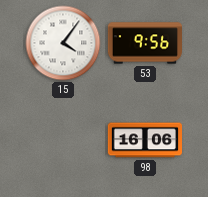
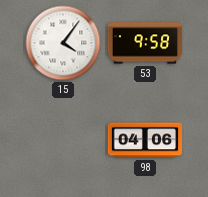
53: 9:56 -> 9:58
98: 16:06 -> 04:06
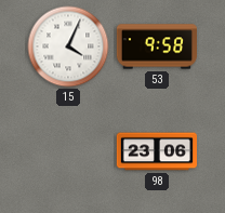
15: 4:06 -> 4:04
98: 04:06 -> 23:06
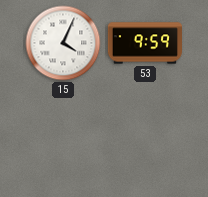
53: 9:58 -> 9:59
98: 23:06 -> none
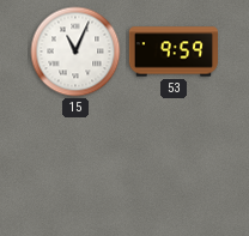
15: 4:04 -> 11:04
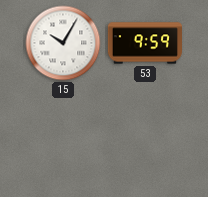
15: 11:04 -> 10:05
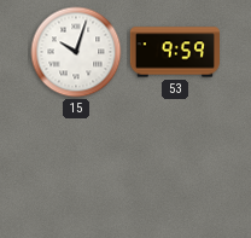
15: 10:05 -> 10:03
